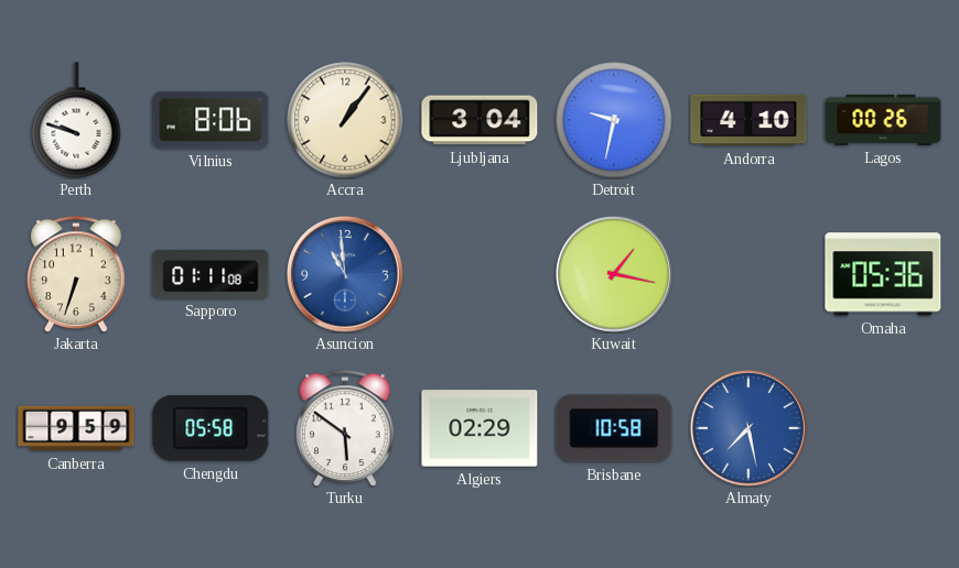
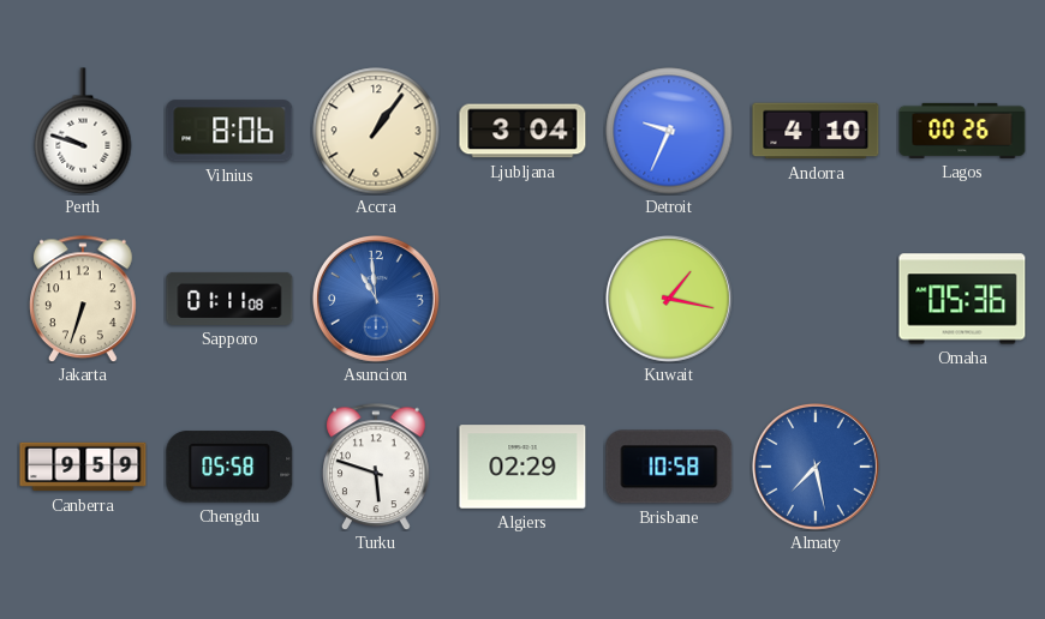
Detroit: 9:32 -> 9:34
Turku: 5:51 -> 5:48
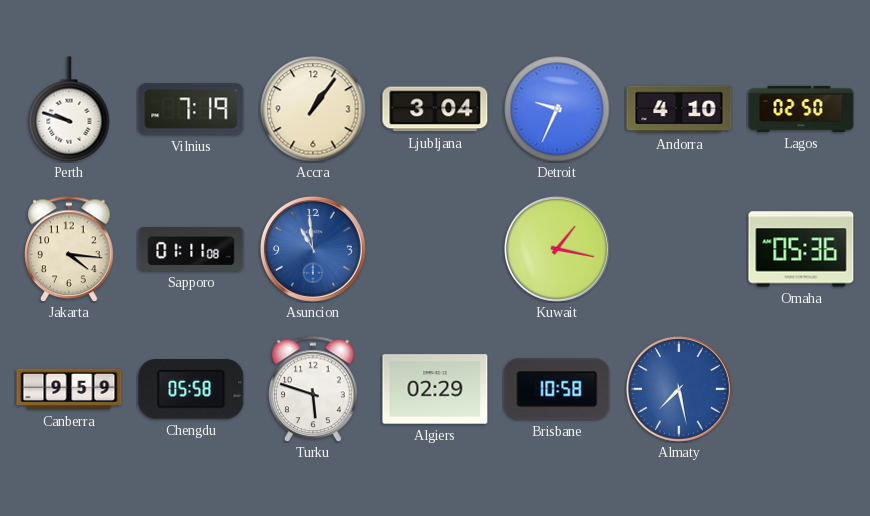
Vilnius: 8:06 -> 7:19
Lagos: 00:26 -> 02:50
Jakarta: 6:33 -> 4:16
